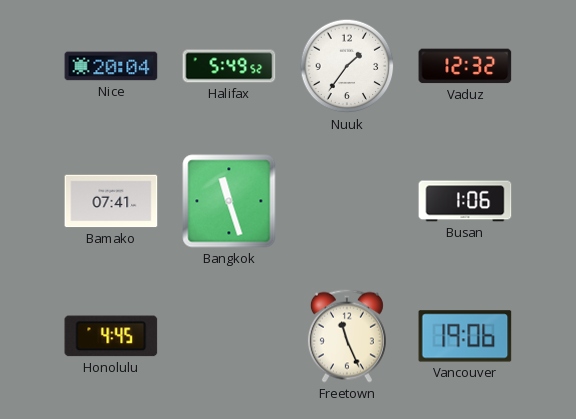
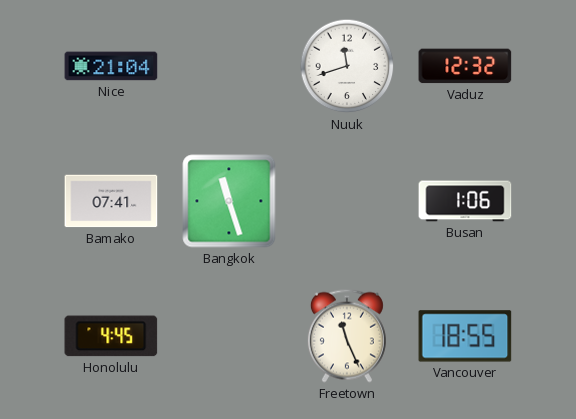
Nice: 20:04 -> 21:04
Halifax: 5:49 -> none
Nuuk: 1:36 -> 11:42
Vancouver: 19:06 -> 18:55
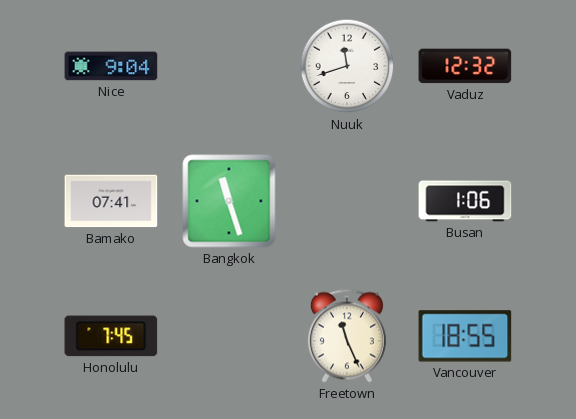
Nice: 21:04 -> 9:04
Honolulu: 4:45 -> 7:45
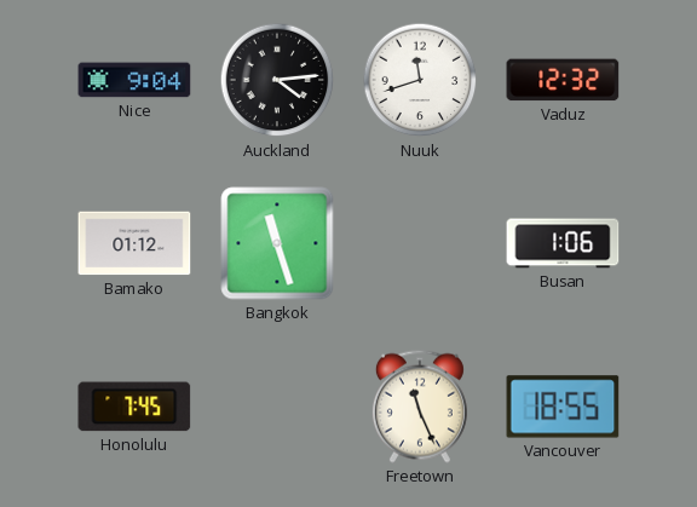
Auckland: none -> 4:14
Bamako: 07:41 -> 01:12
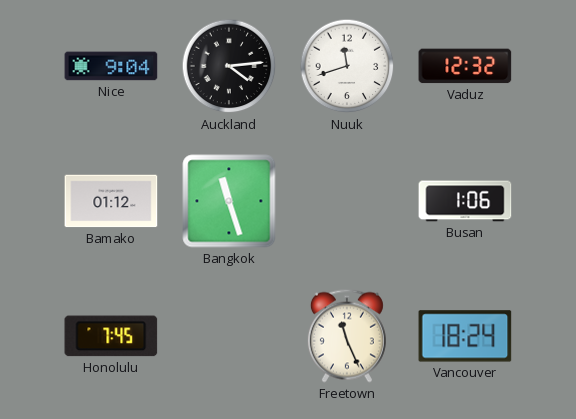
Vancouver: 18:55 -> 18:24
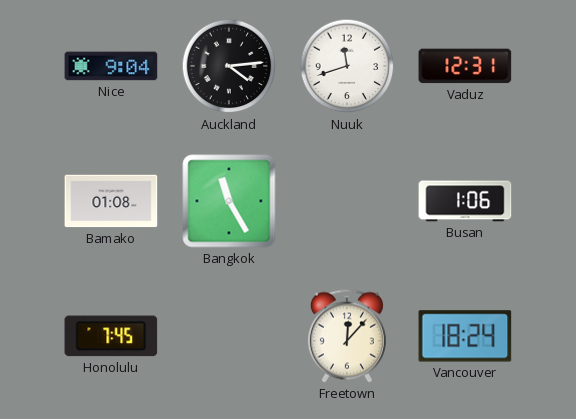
Vaduz: 12:32 -> 12:31
Bamako: 01:12 -> 01:08
Bangkok: 11:27 -> 11:25
Freetown: 11:26 -> 12:07
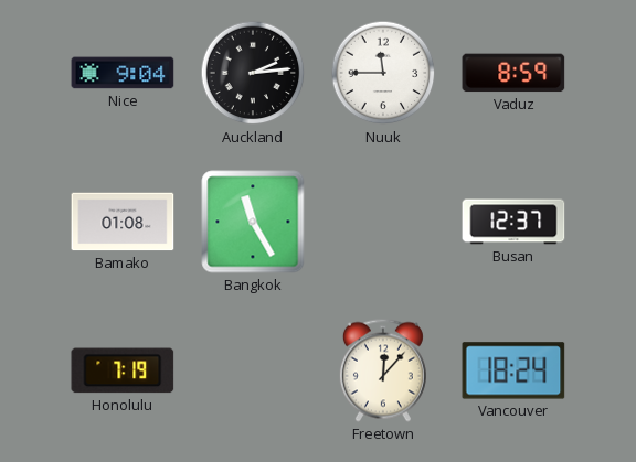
Auckland: 4:14 -> 2:14
Nuuk: 11:42 -> 11:45
Vaduz: 12:31 -> 8:59
Busan: 1:06 -> 12:37
Honolulu: 7:45 -> 7:19
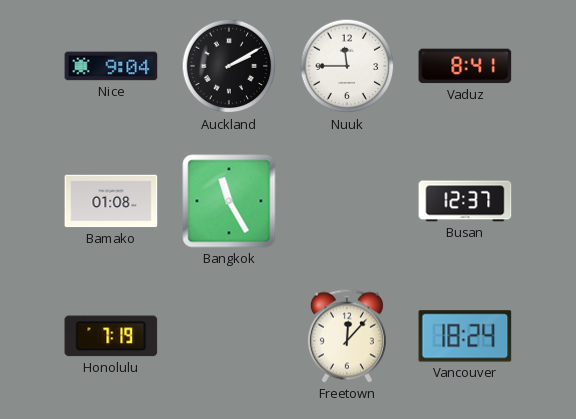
Auckland: 2:14 -> 2:10
Vaduz: 8:59 -> 8:41
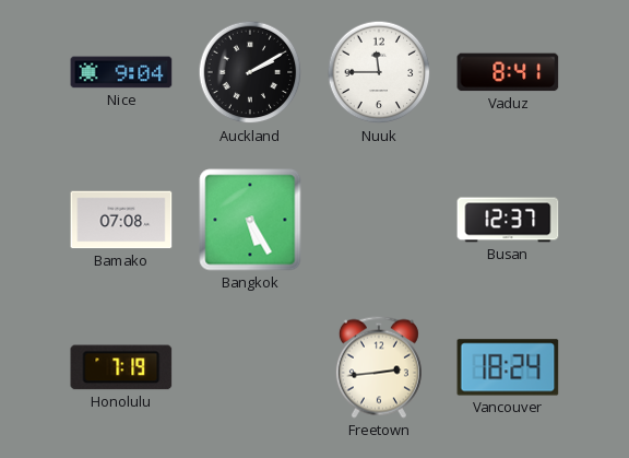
Bamako: 01:08 -> 07:08
Bangkok: 11:25 -> 5:25
Freetown: 12:07 -> 2:44
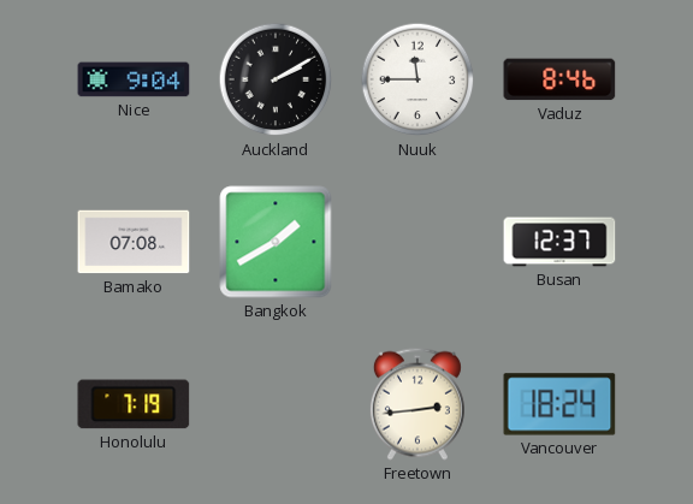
Vaduz: 8:41 -> 8:46
Bangkok: 5:25 -> 1:40
